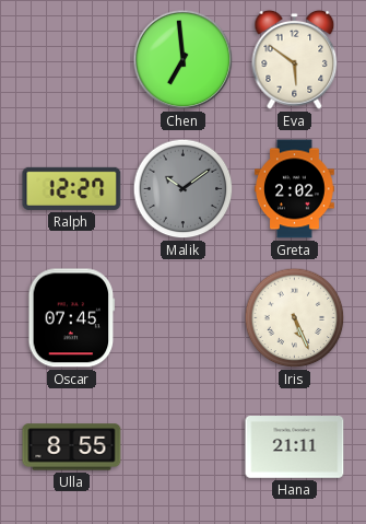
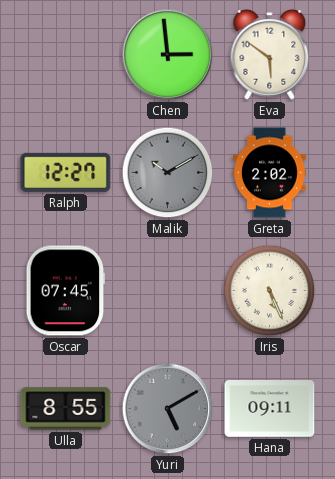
Chen: 6:59 -> 2:59
Malik: 10:09 -> 10:10
Yuri: none -> 5:10
Hana: 21:11 -> 09:11
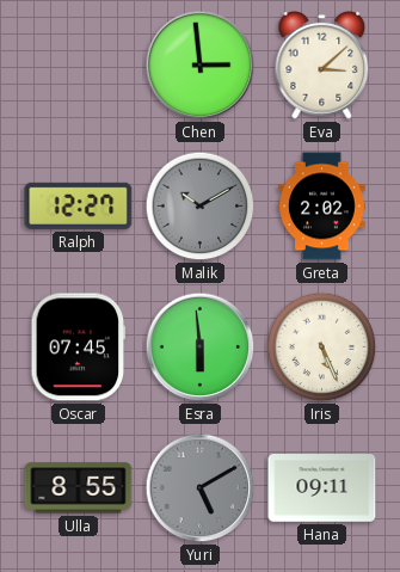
Eva: 5:51 -> 3:08
Esra: none -> 5:59
